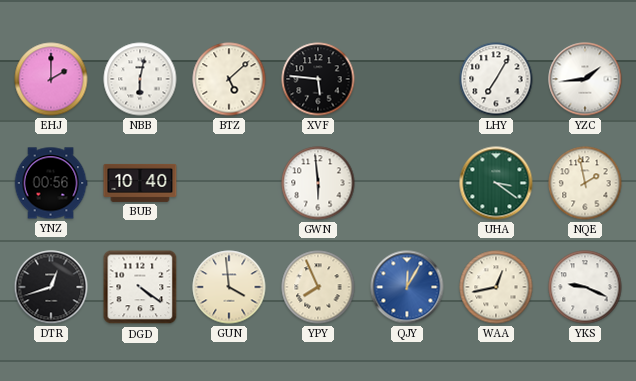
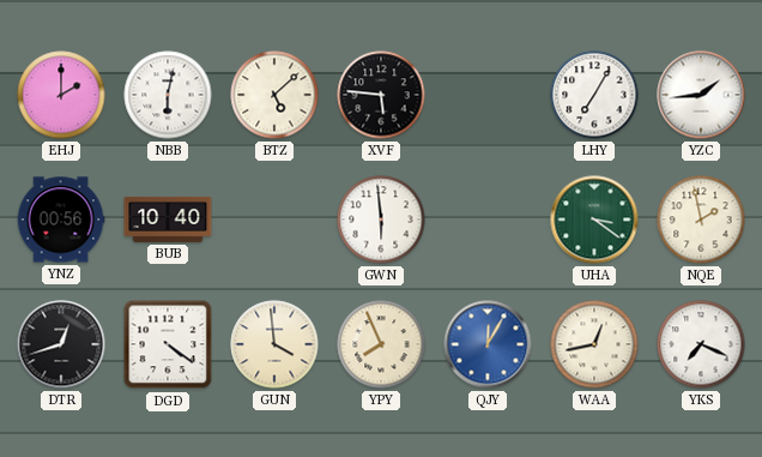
YKS: 9:19 -> 7:19
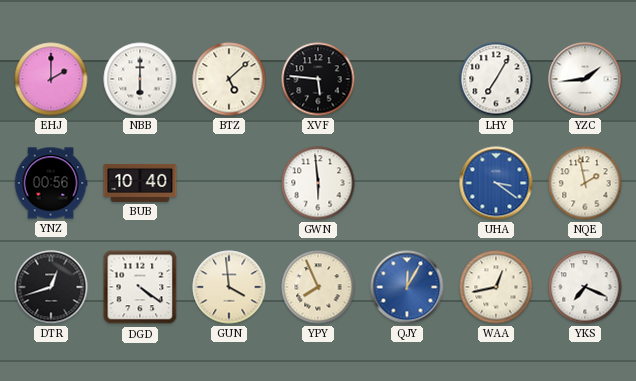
NBB: 6:02 -> 6:00
UHA dial: green -> blue
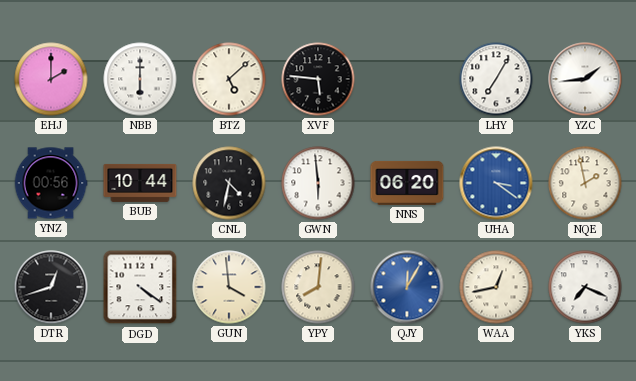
BUB: 10:40 -> 10:44
CNL: none -> 4:32
NNS: none -> 06:20
YPY: 7:56 -> 8:01
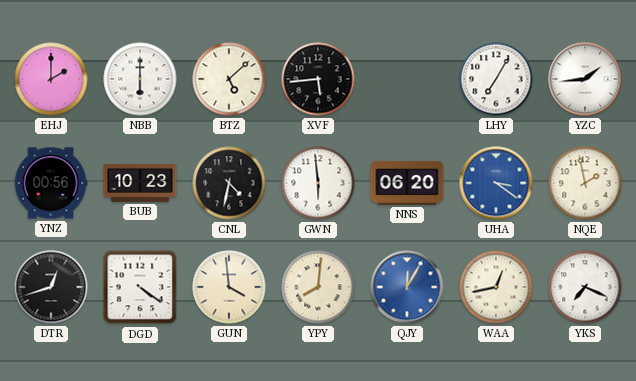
XVF: 5:46 -> 5:44
BUB: 10:44 -> 10:23
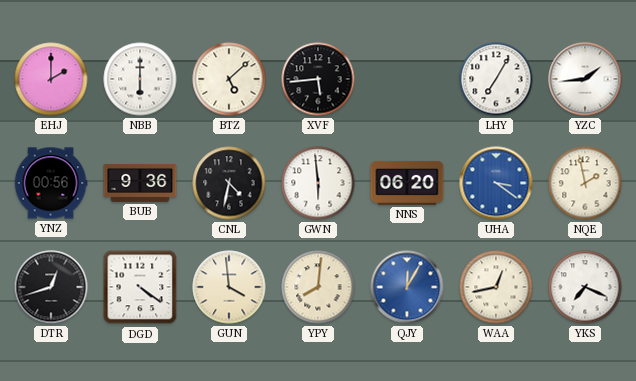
BUB: 10:23 -> 9:36
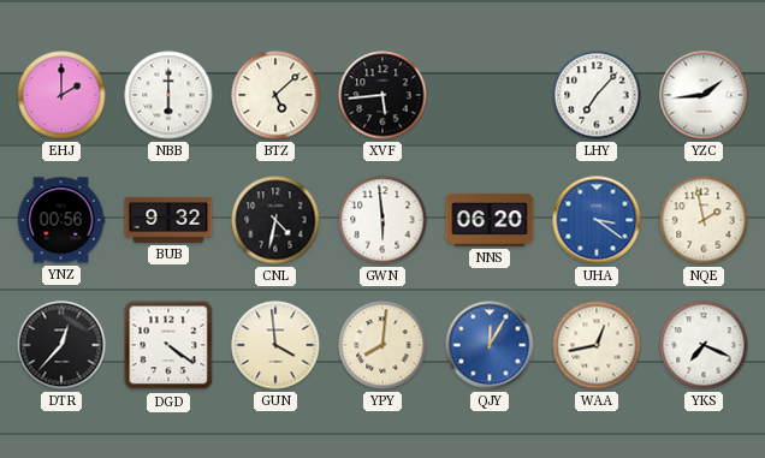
LHY: 7:05 -> 7:07
BUB: 9:36 -> 9:32
DTR: 12:42 -> 12:37
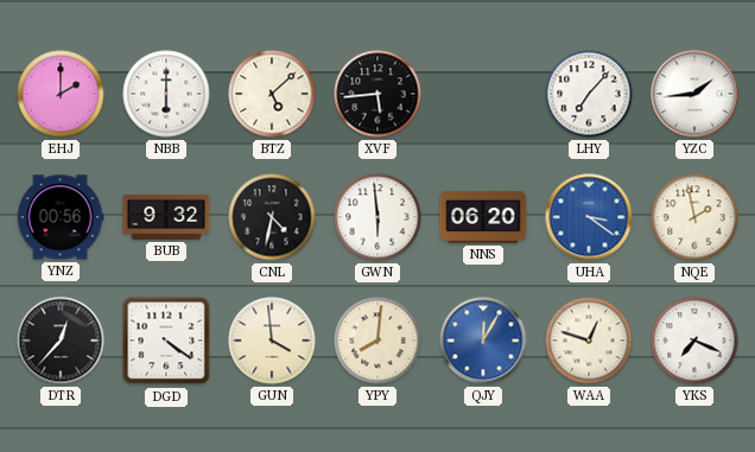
WAA: 12:43 -> 12:48
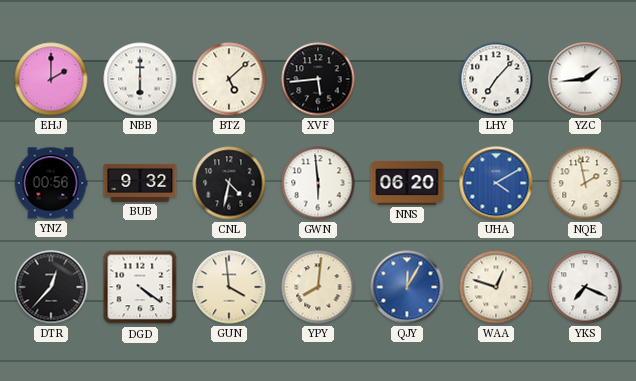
UHA: 3:21 -> 4:10
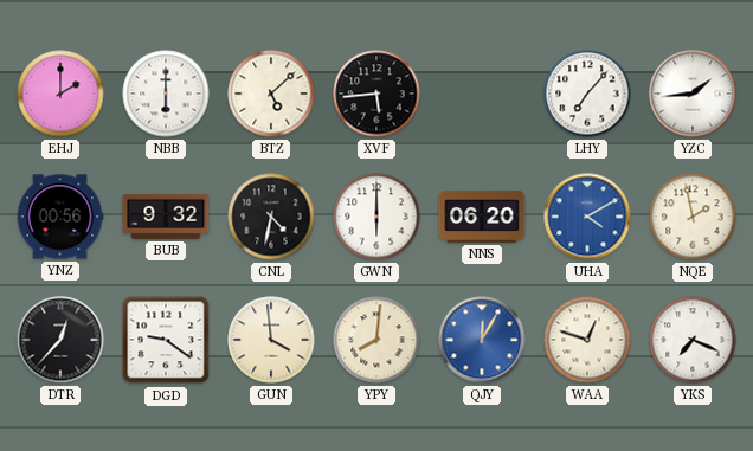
GWN: 5:59 -> 6:00
DGD: 4:21 -> 9:21
